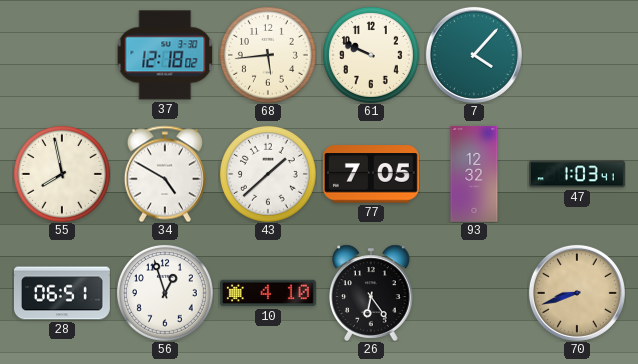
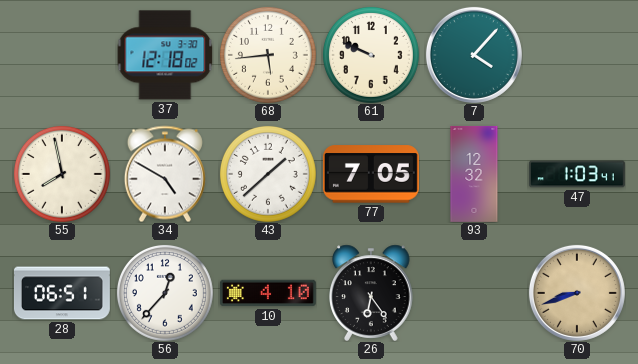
56: 12:57 -> 12:37
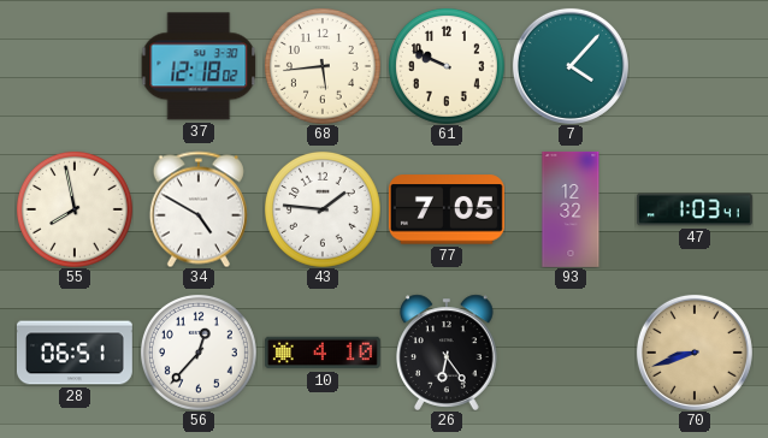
43: 1:38 -> 1:46
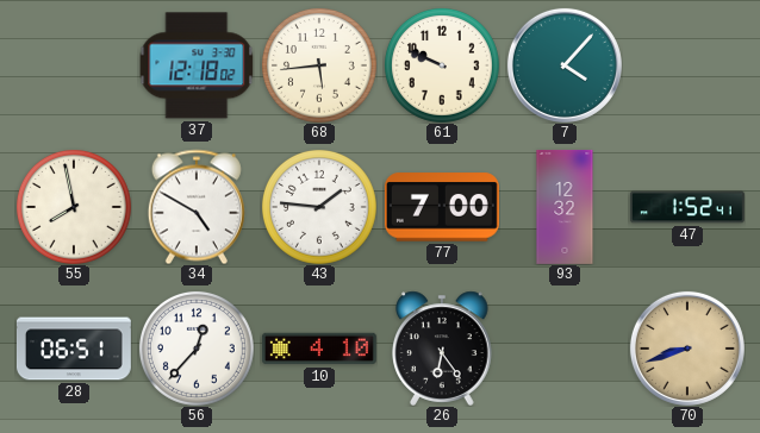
77: 7:05 -> 7:00
47: 1:03 -> 1:52
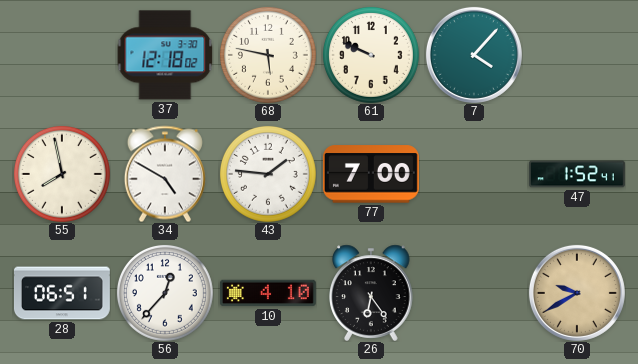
68: 5:44 -> 5:47
93: 12:32 -> none
70: 8:42 -> 9:40
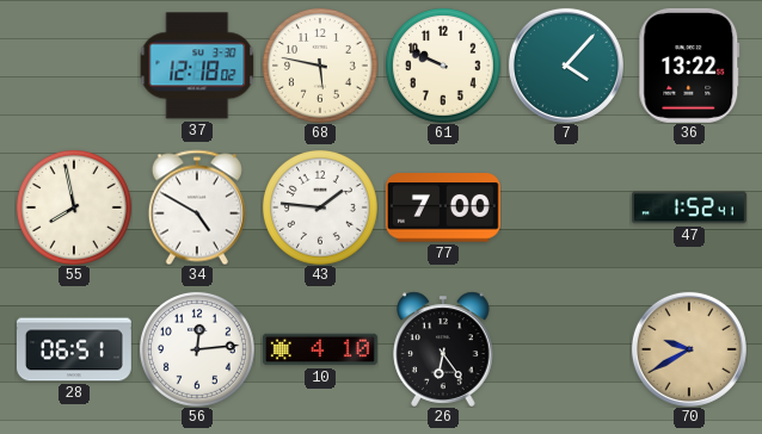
36: none -> 13:22
56: 12:37 -> 12:14
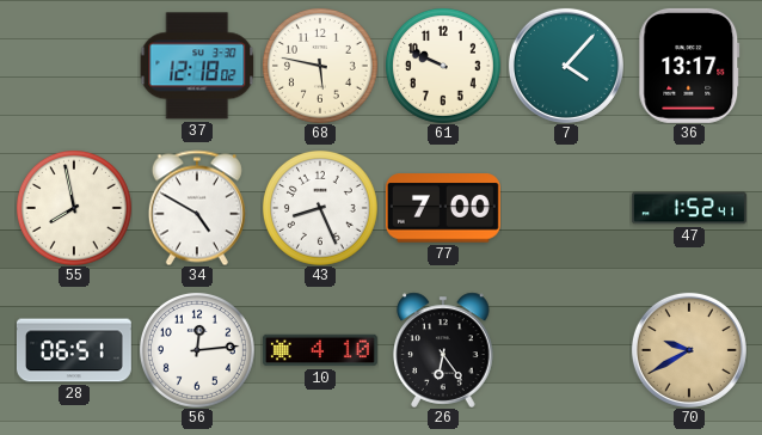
36: 13:22 -> 13:17
43: 1:46 -> 8:26
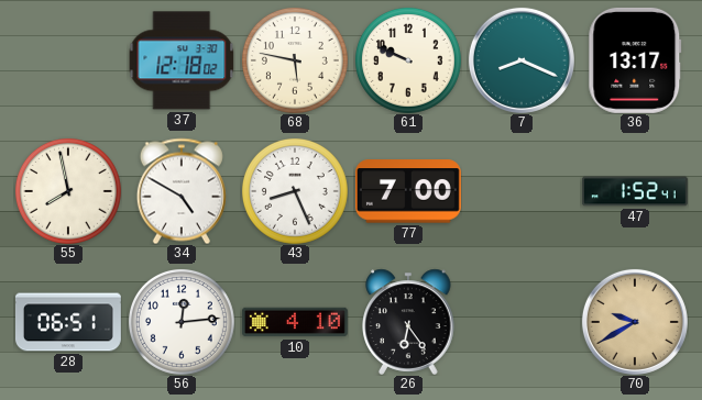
7: 4:07 -> 8:19
